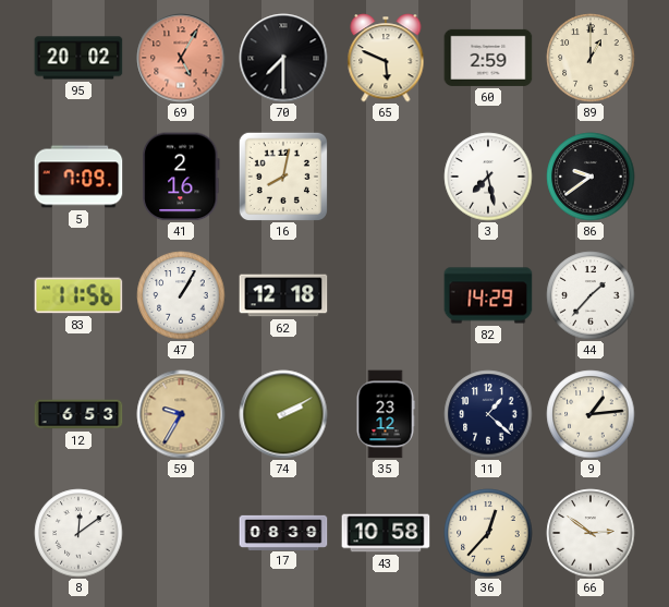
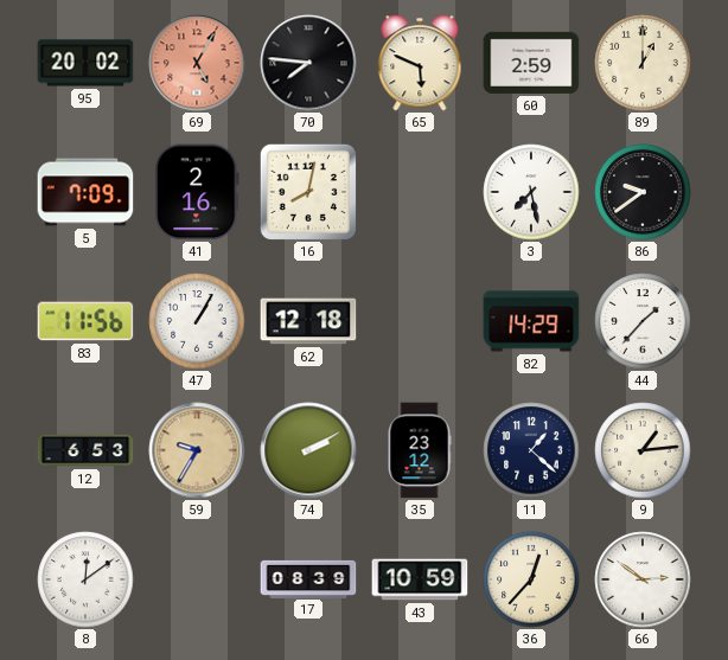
70: 7:30 -> 7:46
43: 10:58 -> 10:59
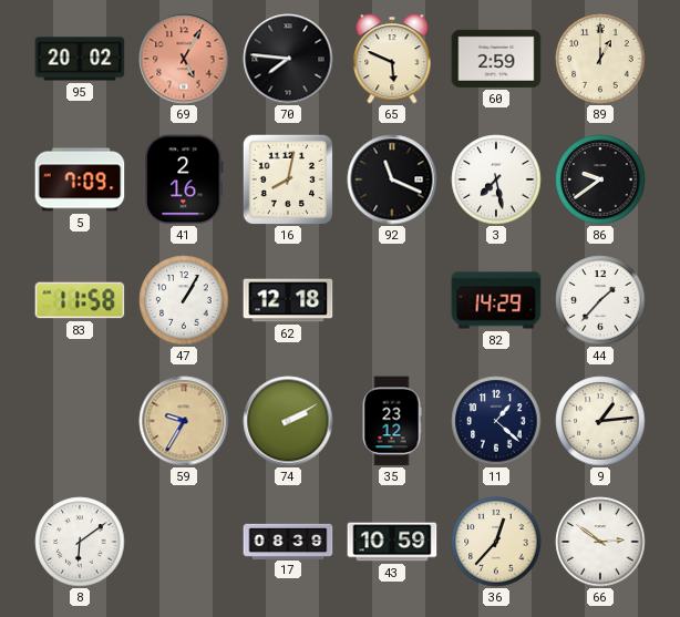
92: none -> 11:19
83: 11:56 -> 11:58
12: 6:53 -> none
8: 12:09 -> 6:09
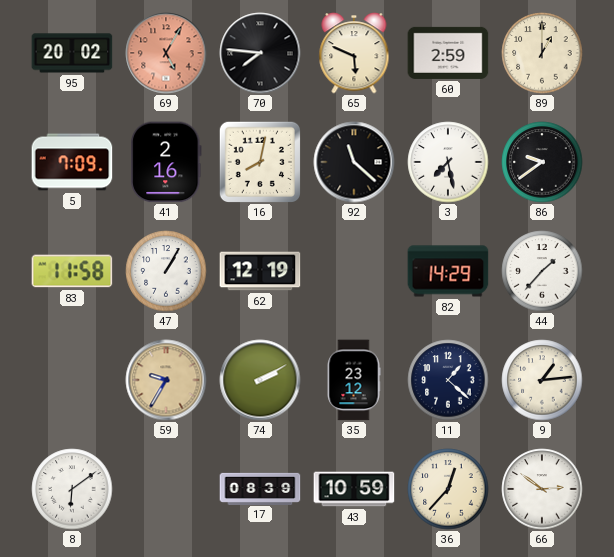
92: 11:19 -> 11:22
62: 12:18 -> 12:19
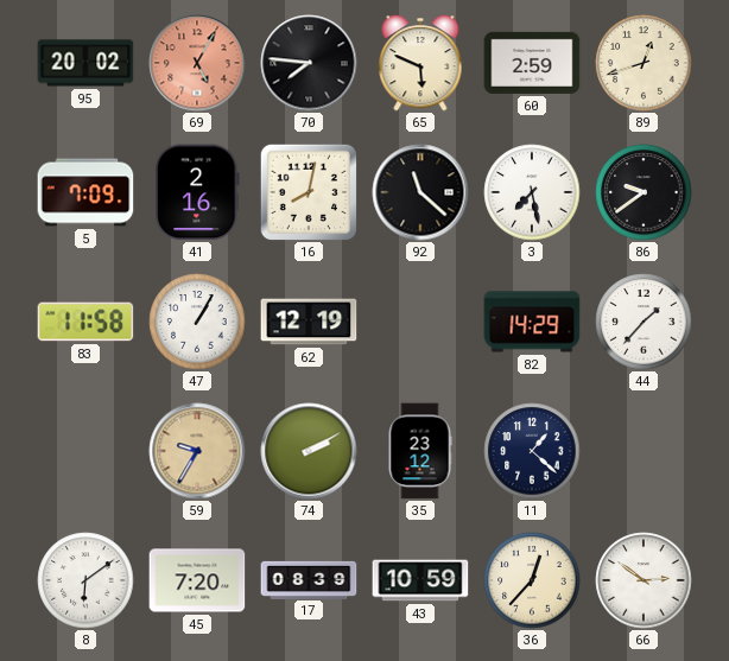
89: 1:00 -> 12:42
9: 1:14 -> none
45: none -> 7:20
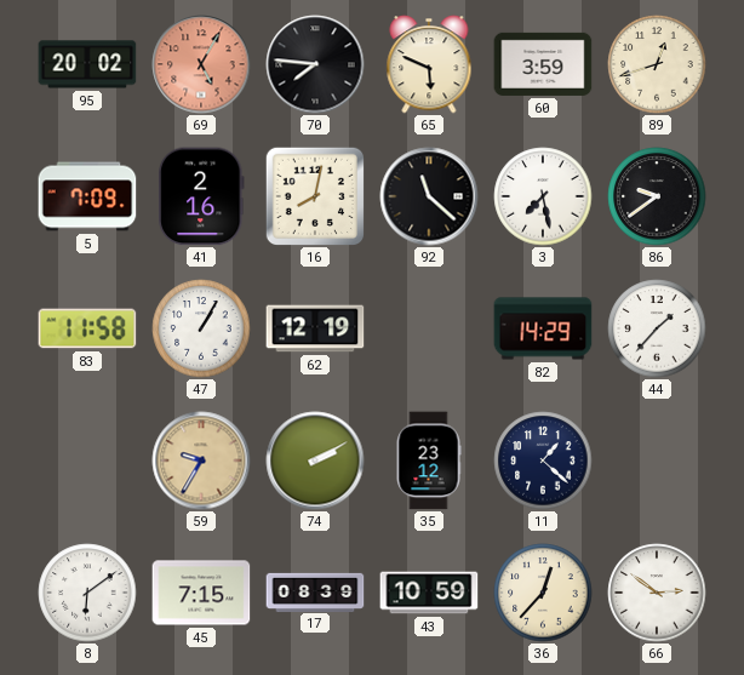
60: 2:59 -> 3:59
45: 7:20 -> 7:15
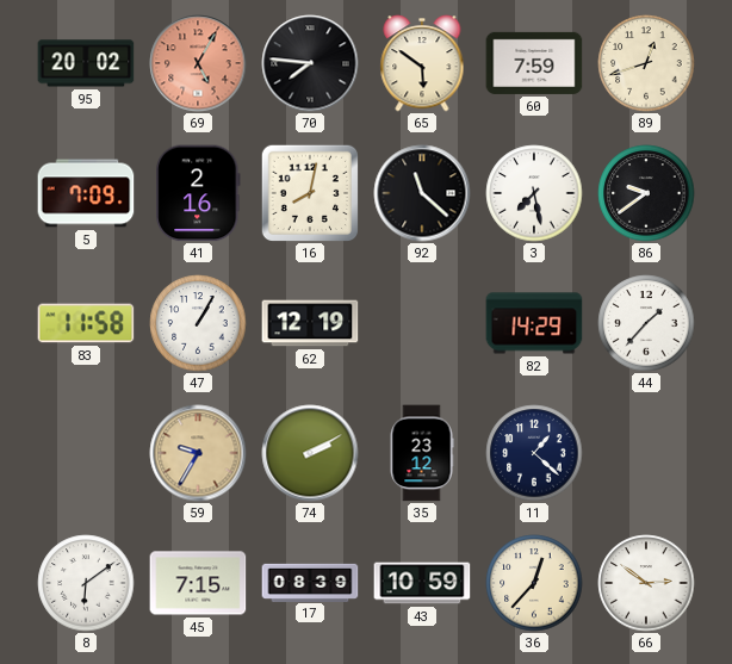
65: 5:49 -> 5:51
60: 3:59 -> 7:59
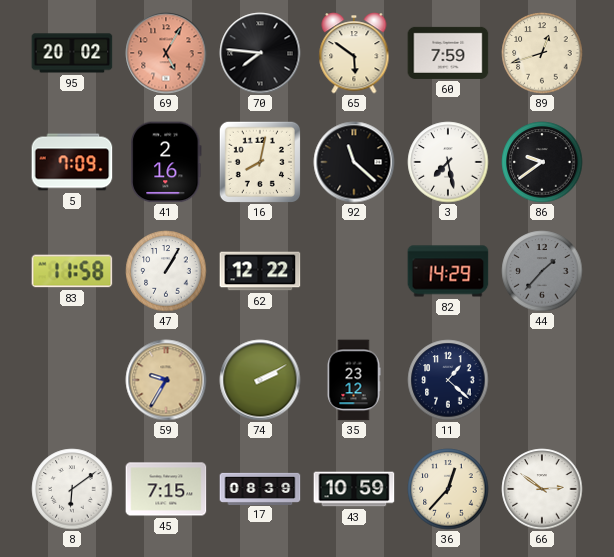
62: 12:19 -> 12:22
44 dial: white -> grey
